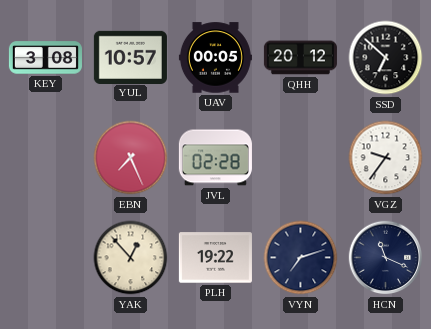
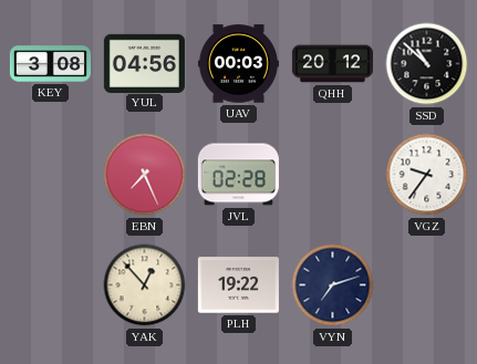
YUL: 10:57 -> 04:56
UAV: 00:05 -> 00:03
SSD: 6:52 -> 10:52
HCN: 11:19 -> none
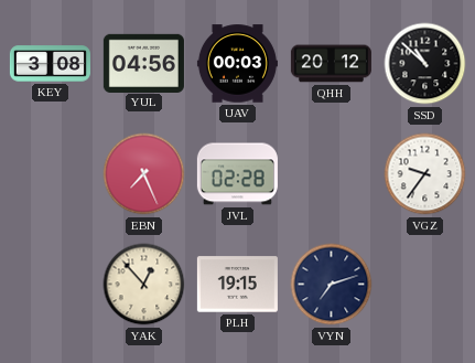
PLH: 19:22 -> 19:15
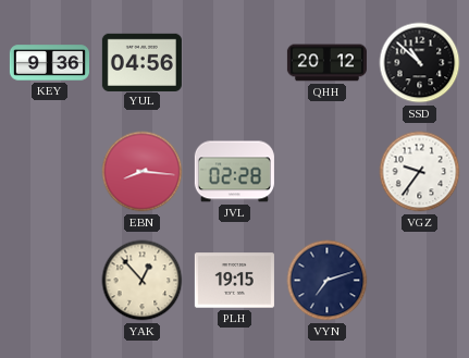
KEY: 3:08 -> 9:36
UAV: 00:03 -> none
EBN: 7:26 -> 8:16
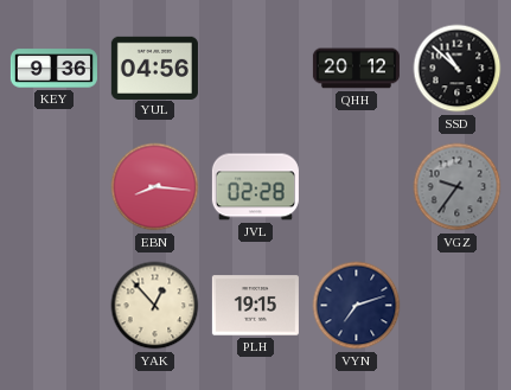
VGZ dial: white -> grey
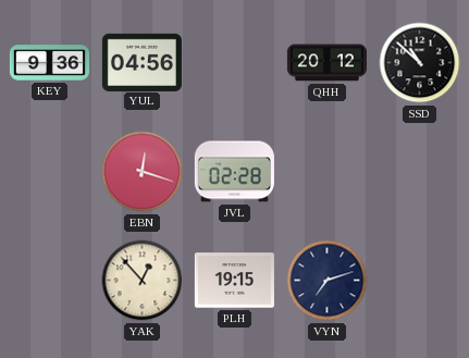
EBN: 8:16 -> 12:18
VGZ: 9:36 -> none
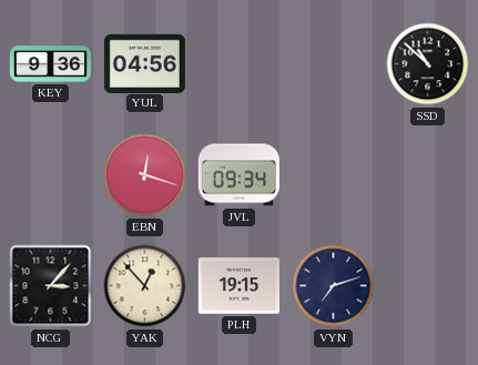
QHH: 20:12 -> none
JVL: 02:28 -> 09:34
NCG: none -> 3:07
